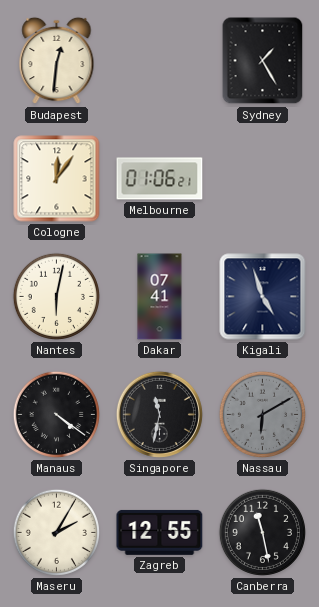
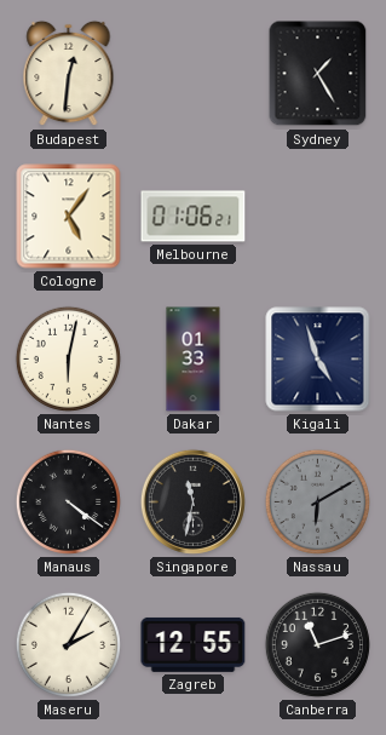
Cologne: 12:06 -> 5:06
Dakar: 07:41 -> 01:33
Canberra: 11:28 -> 11:12
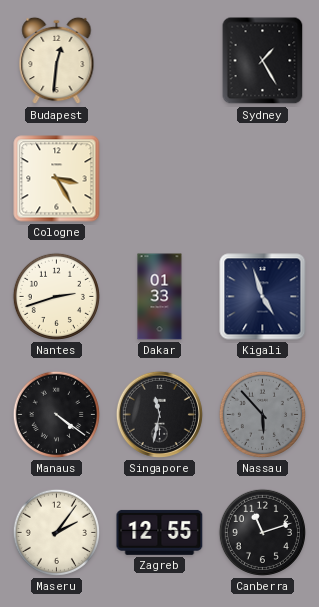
Cologne: 5:06 -> 3:25
Melbourne: 01:06 -> none
Nantes: 6:02 -> 2:42
Nassau: 6:10 -> 5:53
Maseru: 2:05 -> 2:06
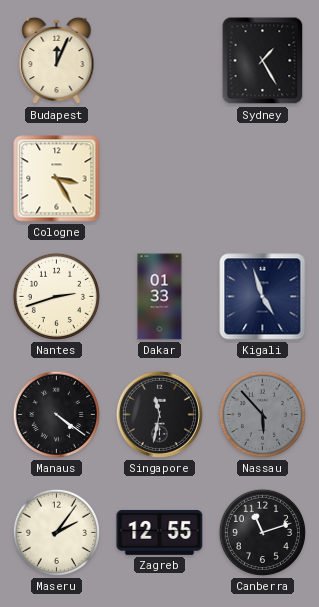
Budapest: 12:31 -> 12:04
